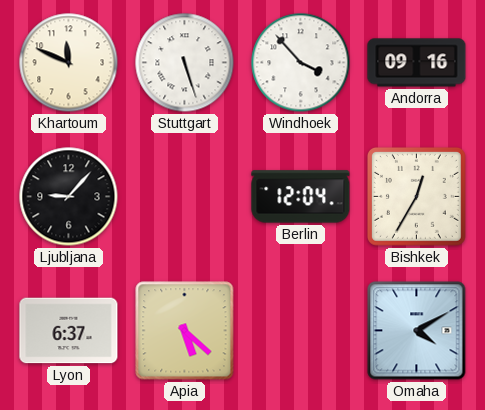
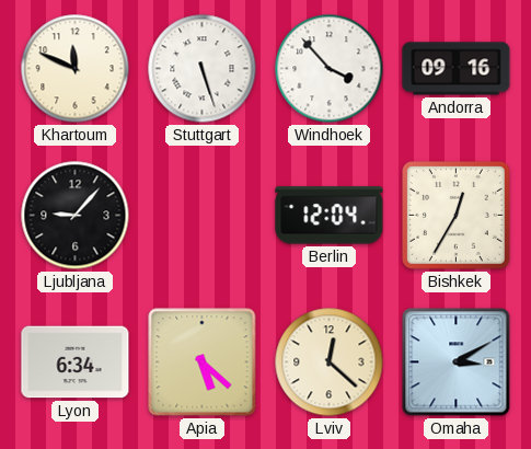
Lyon: 6:37 -> 6:34
Lviv: none -> 12:22
Omaha: 4:10 -> 3:10
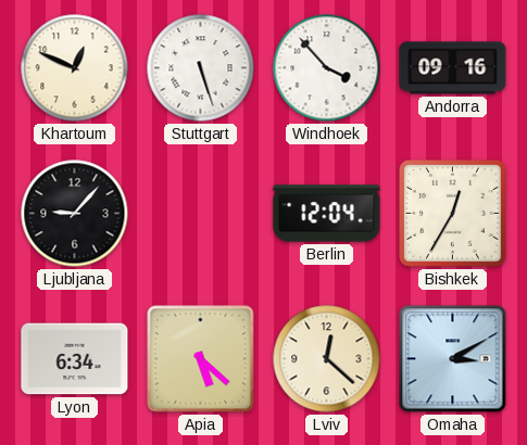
Khartoum: 11:49 -> 12:49
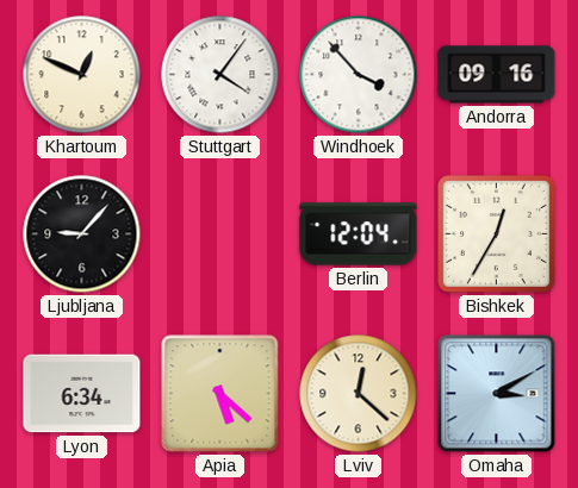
Stuttgart: 5:27 -> 4:06
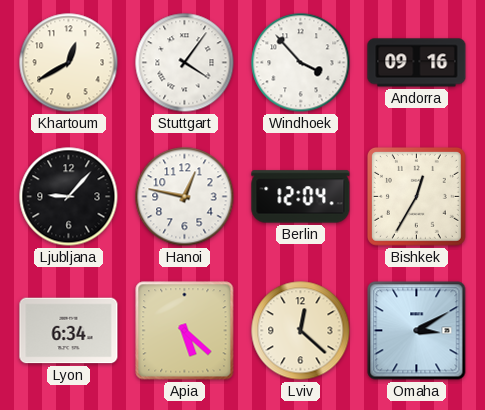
Khartoum: 12:49 -> 12:40
Hanoi: none -> 12:47
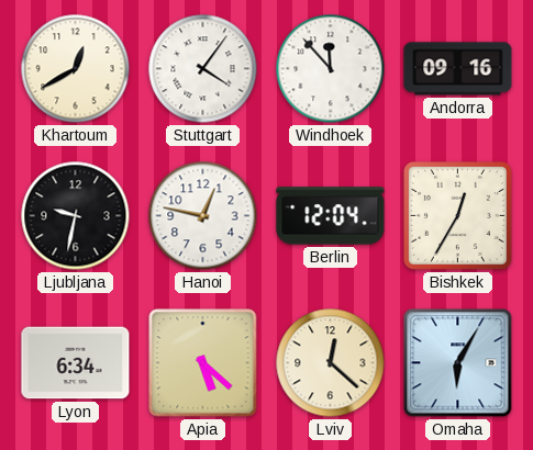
Windhoek: 3:53 -> 11:53
Ljubljana: 9:07 -> 9:32
Omaha: 3:10 -> 6:05
